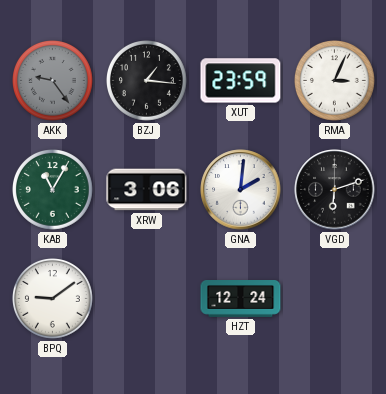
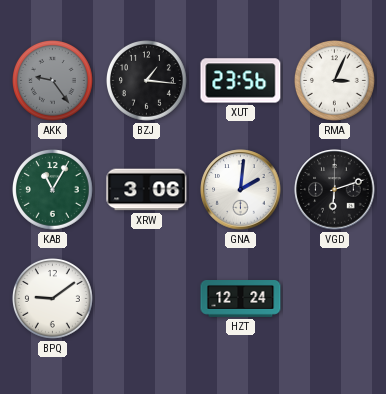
XUT: 23:59 -> 23:56
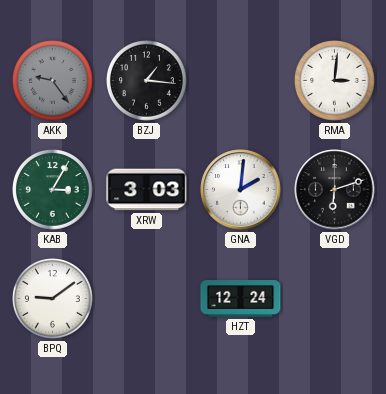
XUT: 23:56 -> none
RMA: 3:04 -> 3:01
KAB: 11:05 -> 3:05
XRW: 3:06 -> 3:03
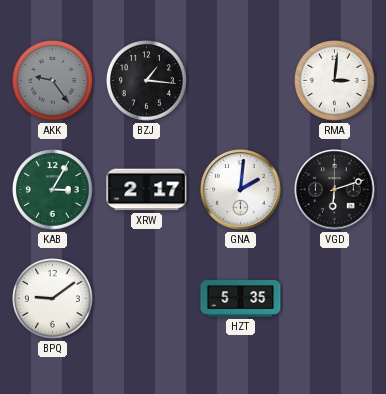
XRW: 3:03 -> 2:17
HZT: 12:24 -> 5:35
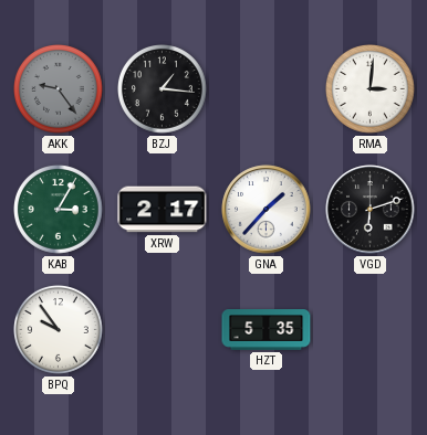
GNA: 2:01 -> 1:37
BPQ: 9:09 -> 9:54
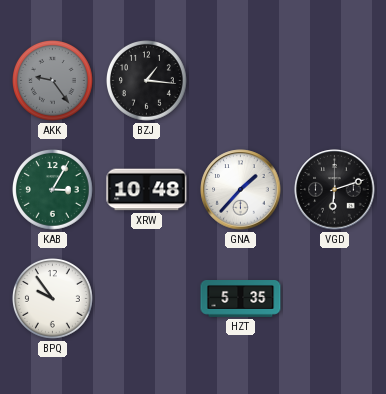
RMA: 3:01 -> none
XRW: 2:17 -> 10:48
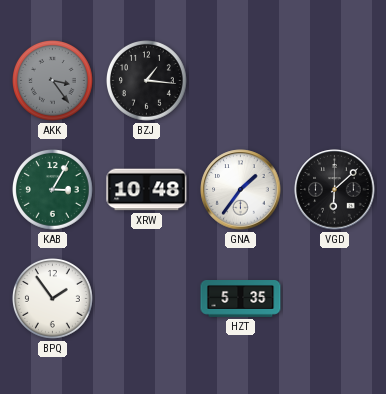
AKK: 9:24 -> 3:24
GNA: 1:37 -> 1:36
VGD: 6:12 -> 6:08
BPQ: 9:54 -> 1:54
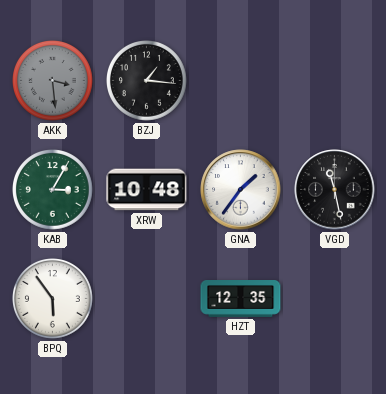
AKK: 3:24 -> 3:29
VGD: 6:08 -> 11:28
BPQ: 1:54 -> 5:54
HZT: 5:35 -> 12:35
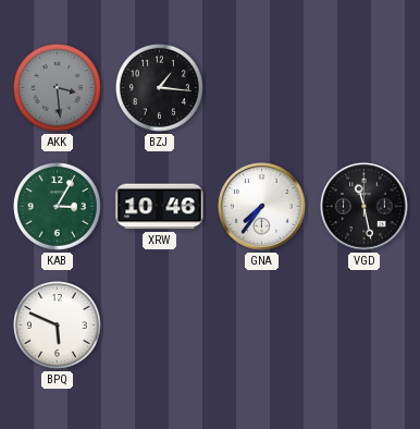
XRW: 10:48 -> 10:46
GNA: 1:36 -> 7:36
BPQ: 5:54 -> 5:49
HZT: 12:35 -> none
